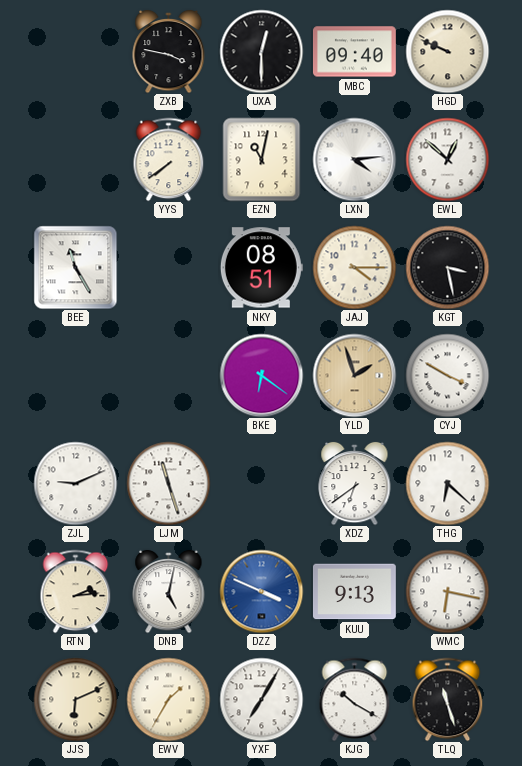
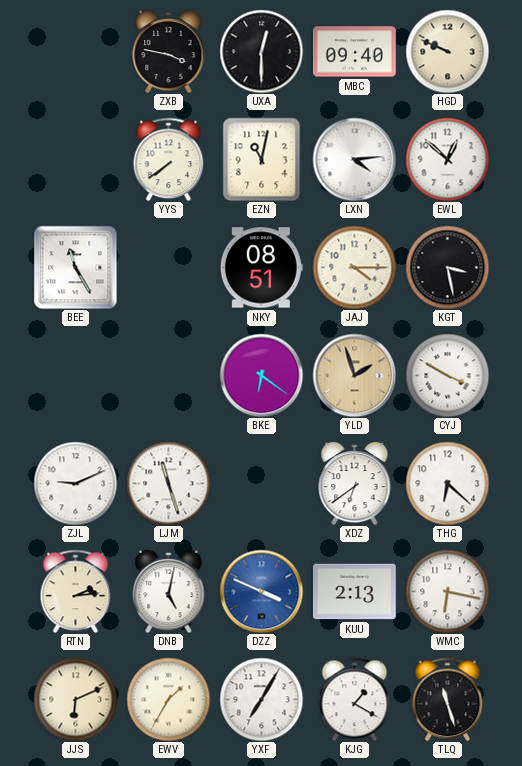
KUU: 9:13 -> 2:13
KJG: 10:20 -> 1:20
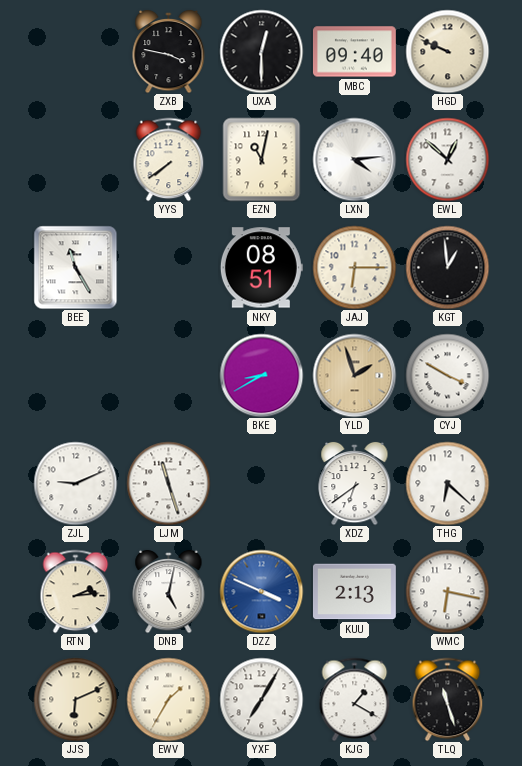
JAJ: 4:15 -> 6:15
KGT: 3:28 -> 12:59
BKE: 6:21 -> 8:40
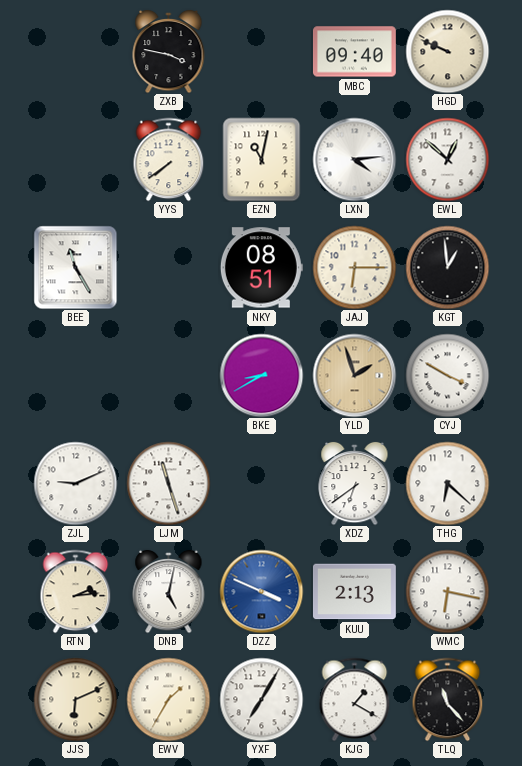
UXA: 12:30 -> none
TLQ: 11:27 -> 11:23
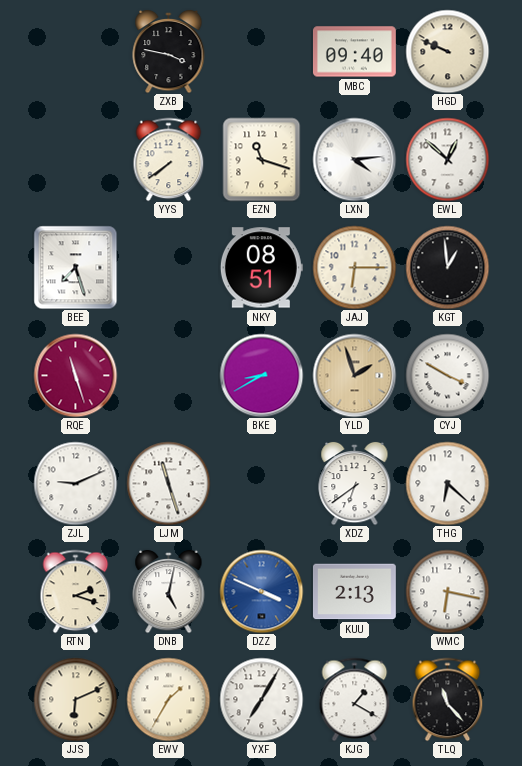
EZN: 11:02 -> 11:18
BEE: 11:25 -> 7:27
RQE: none -> 11:27
RTN: 2:14 -> 2:18
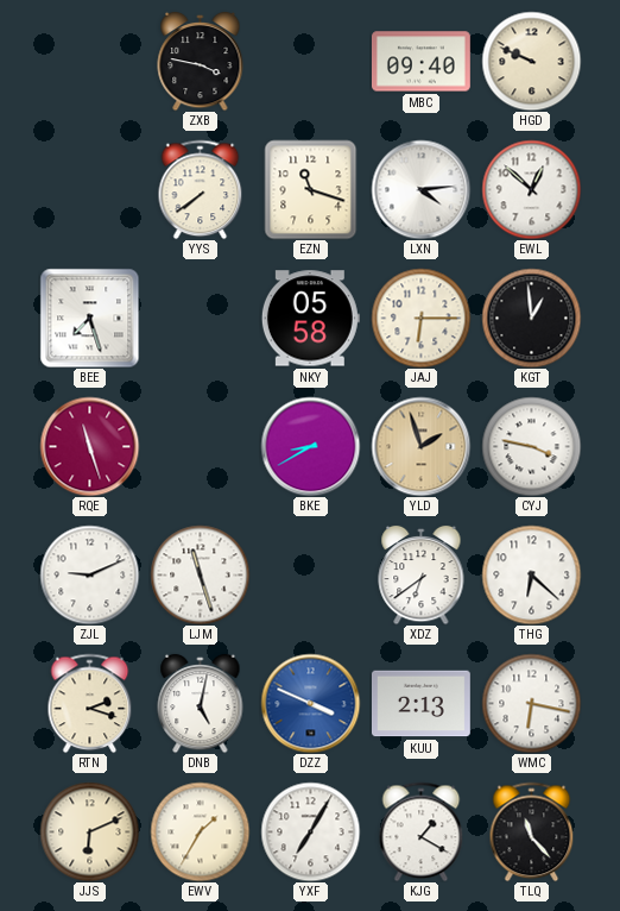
NKY: 08:51 -> 05:58
CYJ: 3:50 -> 3:47
